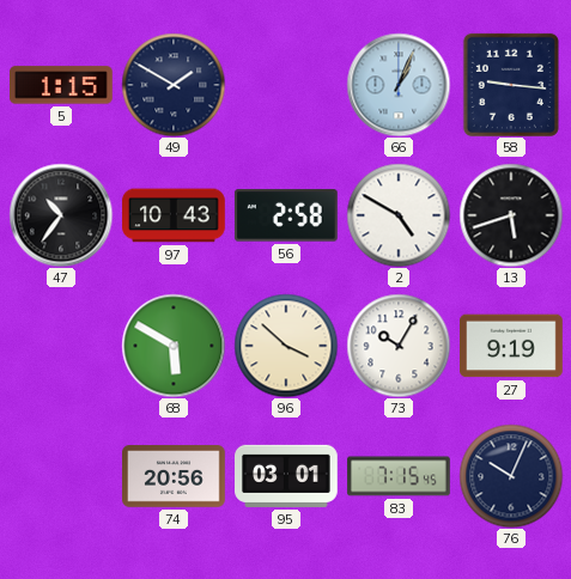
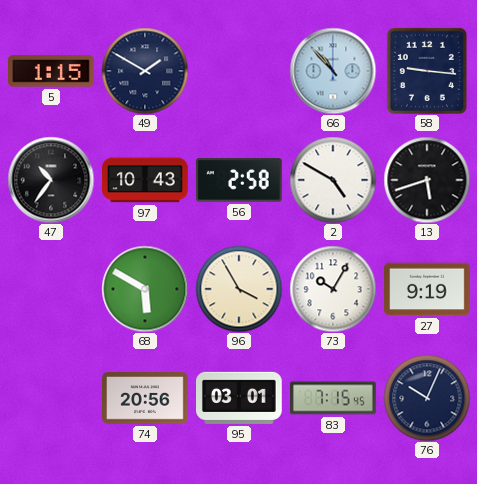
66: 1:04 -> 10:53
96: 3:52 -> 3:55
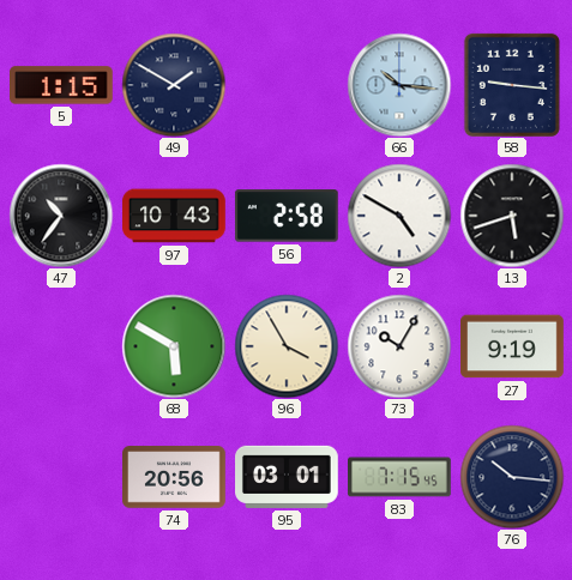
66: 10:53 -> 10:16
76: 10:04 -> 10:16
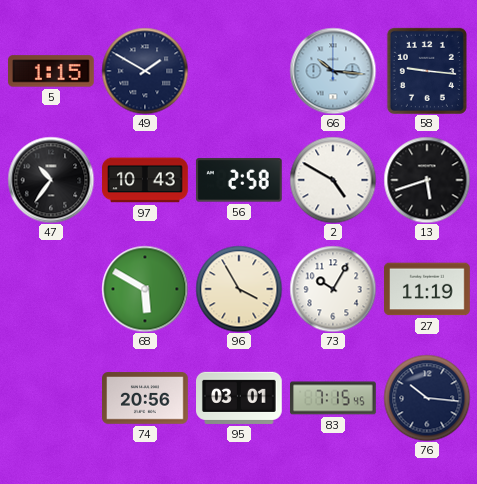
27: 9:19 -> 11:19
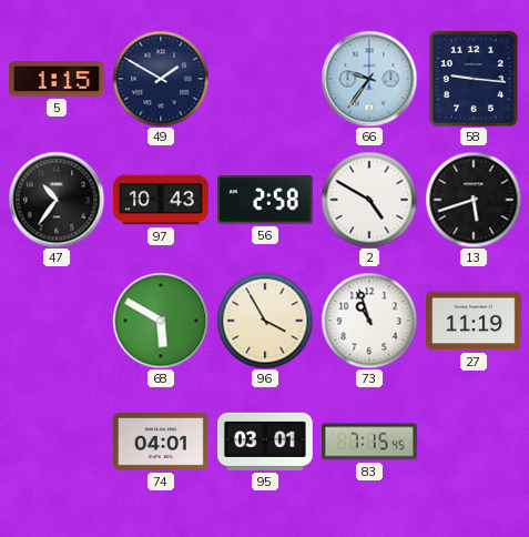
66: 10:16 -> 9:36
73: 10:05 -> 10:57
74: 20:56 -> 04:01
76: 10:16 -> none
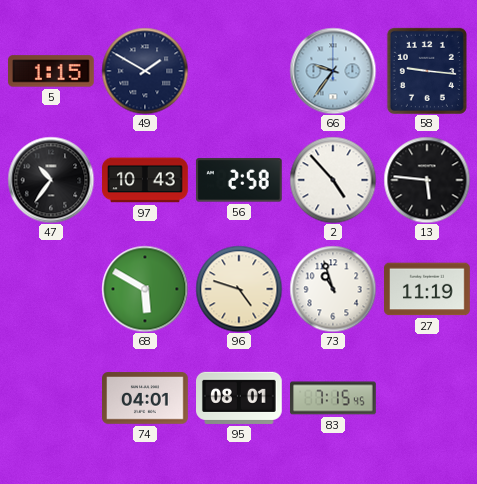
2: 4:50 -> 4:53
13: 5:42 -> 5:46
96: 3:55 -> 4:48
95: 03:01 -> 08:01
